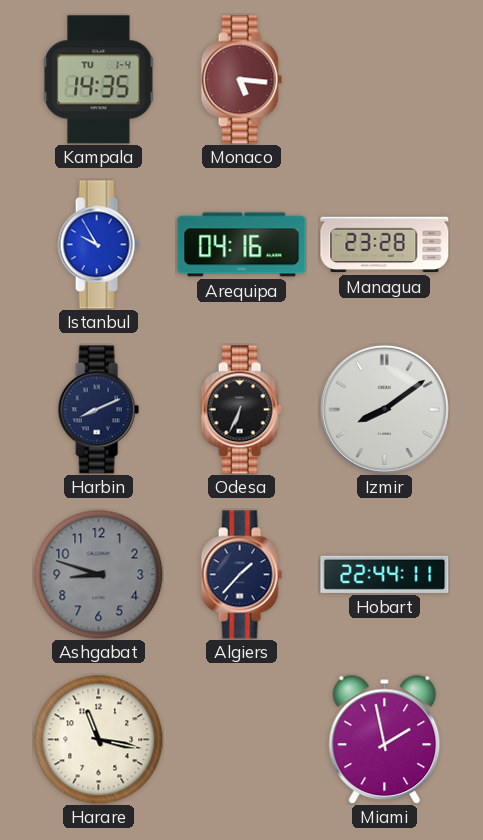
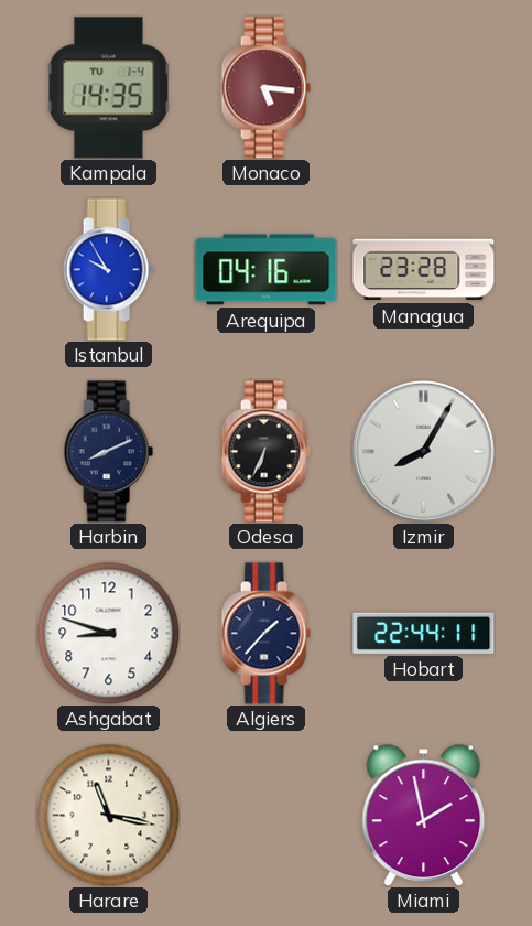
Izmir: 8:09 -> 8:05
Ashgabat dial: grey -> white
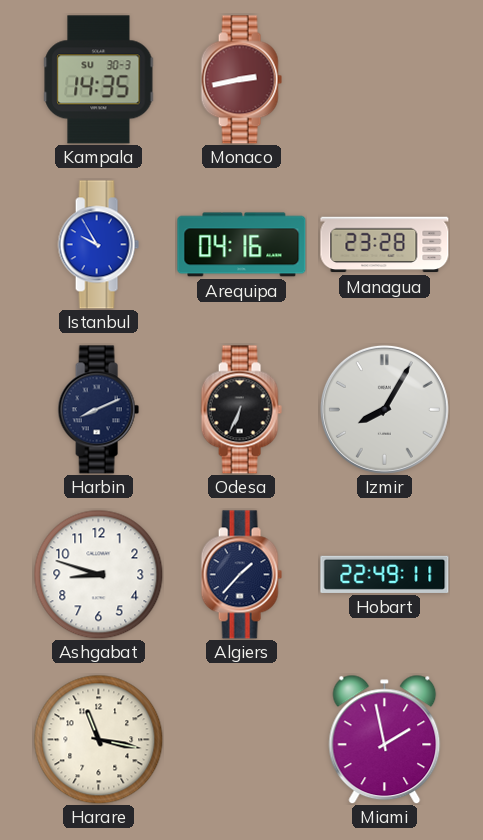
Kampala date: TU 1-4 -> SU 30-3
Monaco: 5:16 -> 2:43
Hobart: 22:44 -> 22:49
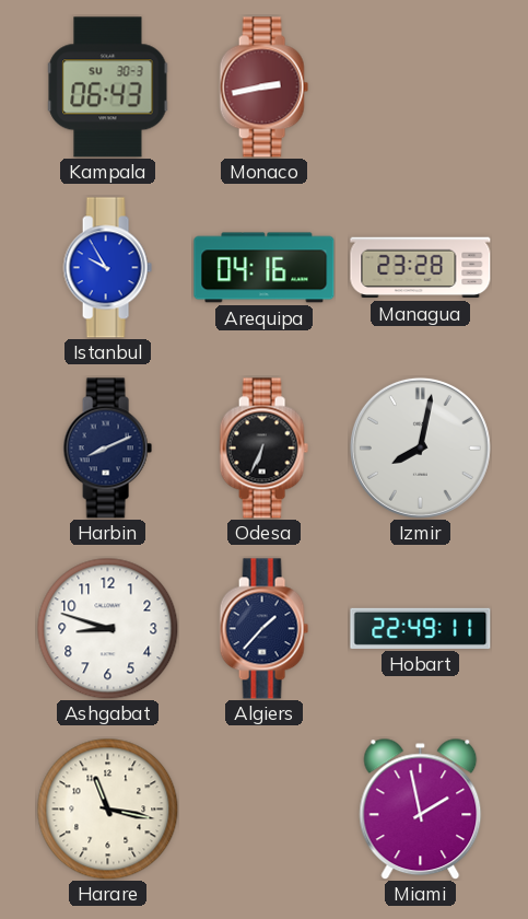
Kampala: 14:35 -> 06:43
Izmir: 8:05 -> 8:02
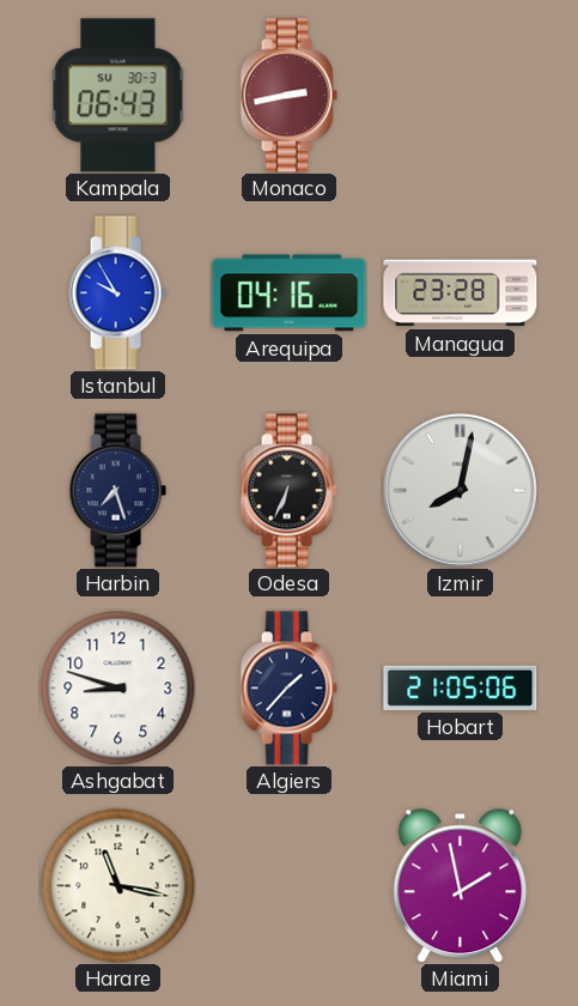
Harbin: 8:11 -> 7:27
Hobart: 22:49 -> 21:05
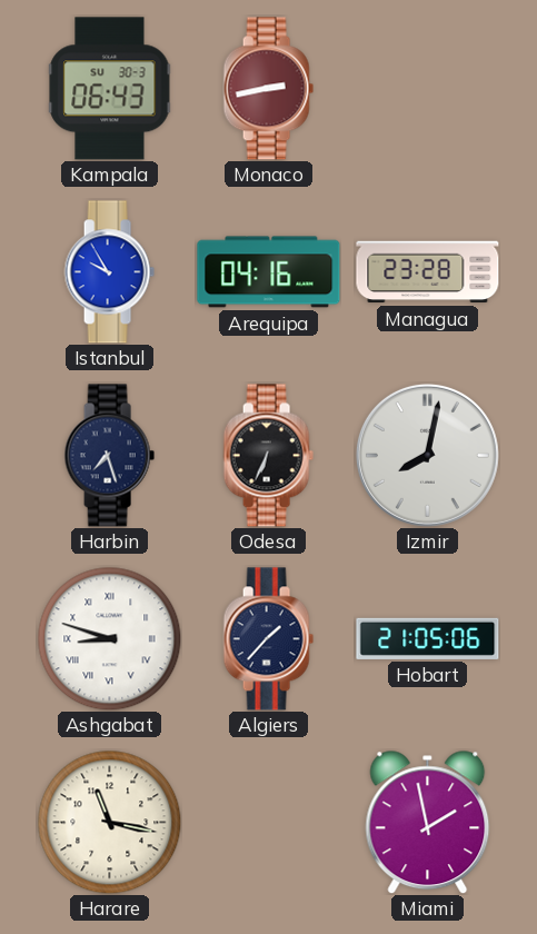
Ashgabat numerals: Arabic -> Roman
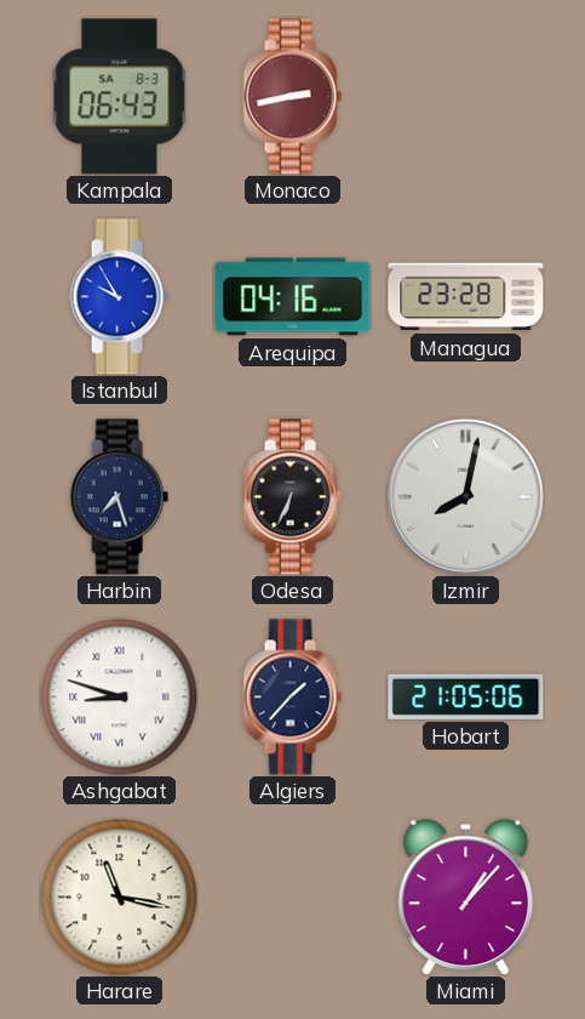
Kampala date: SU 30-3 -> SA 8-3
Miami: 1:58 -> 1:07
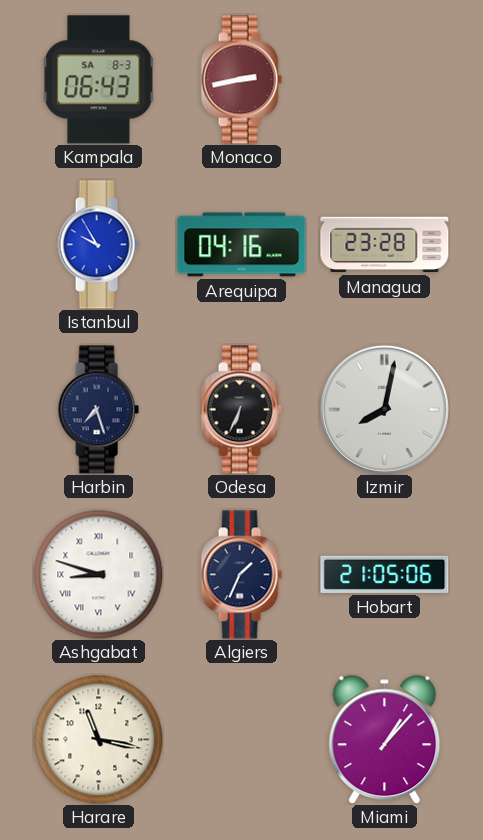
Algiers: 1:37 -> 1:34
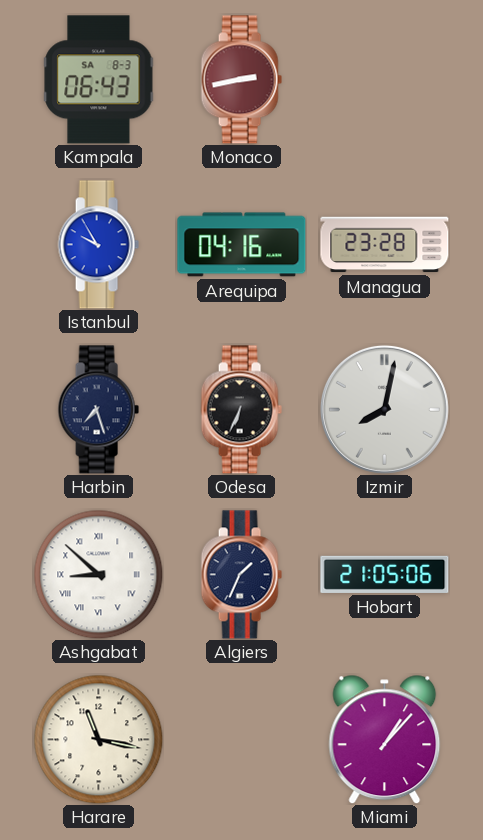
Ashgabat: 8:48 -> 8:52
